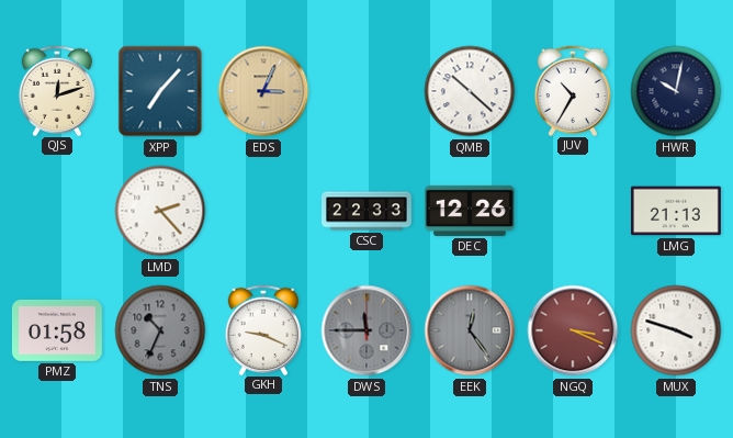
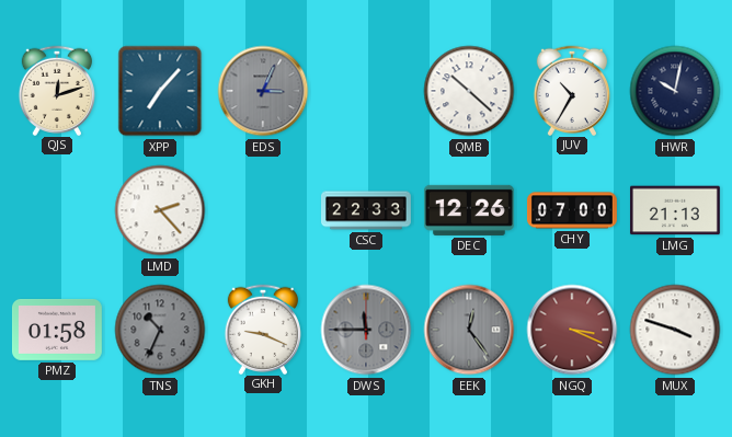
EDS dial: champagne -> grey
CHY: none -> 07:00
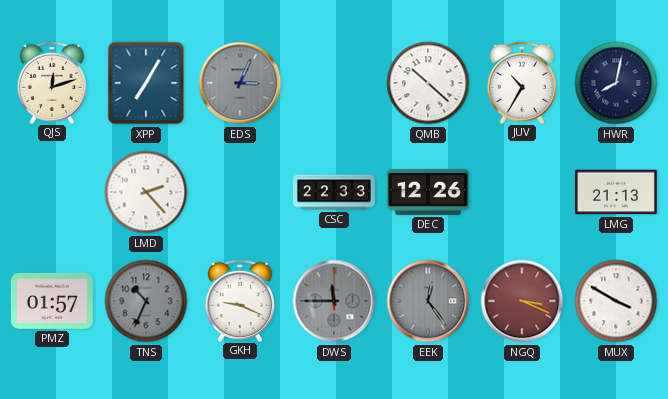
XPP: 7:07 -> 7:05
HWR: 10:02 -> 8:02
CHY: 07:00 -> none
PMZ: 01:58 -> 01:57
MUX: 3:48 -> 3:50
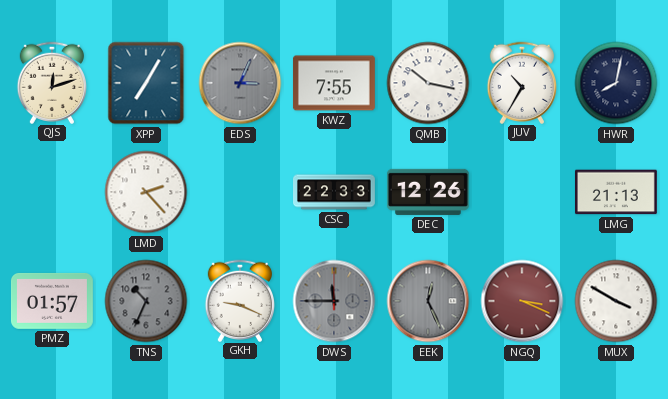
KWZ: none -> 7:55
QMB: 10:22 -> 10:17
EEK: 12:24 -> 12:26
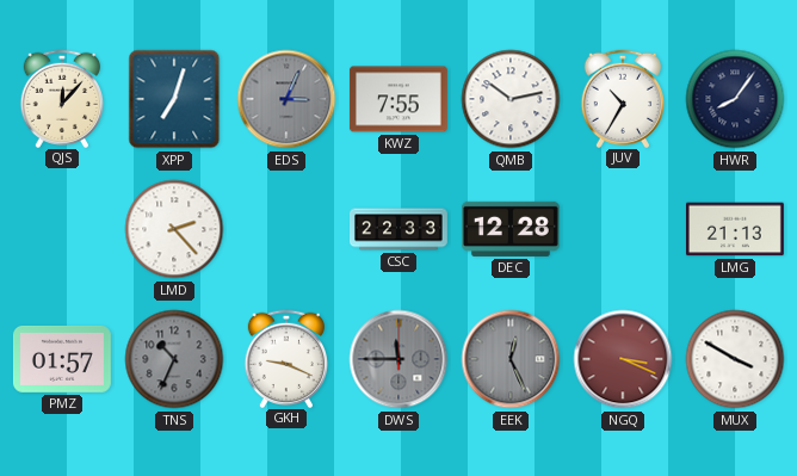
QJS: 12:12 -> 12:07
XPP: 7:05 -> 7:03
QMB: 10:17 -> 10:13
HWR: 8:02 -> 8:06
DEC: 12:26 -> 12:28
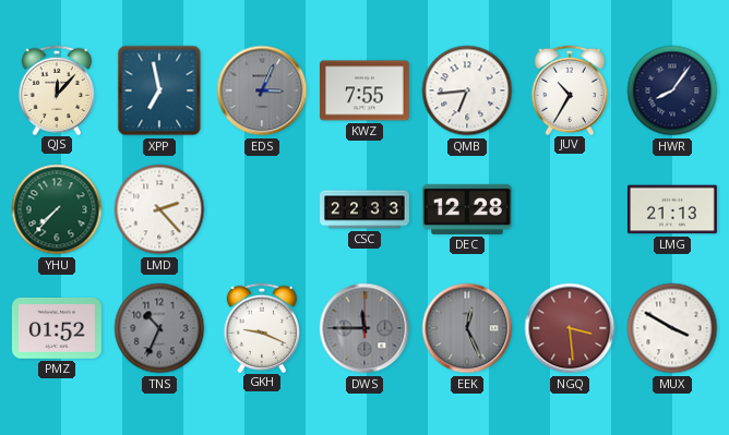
XPP: 7:03 -> 6:58
QMB: 10:13 -> 6:44
YHU: none -> 7:37
PMZ: 01:57 -> 01:52
NGQ: 3:19 -> 3:29
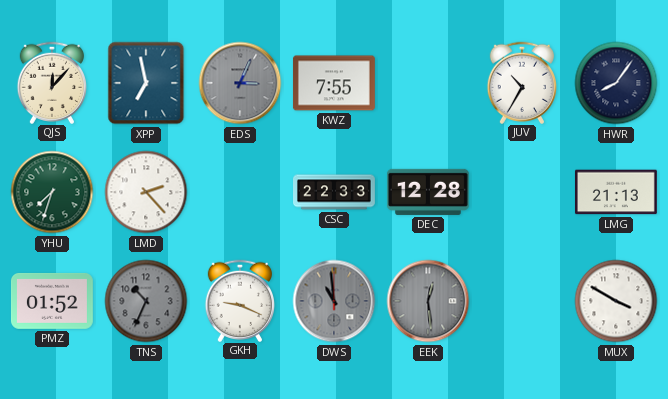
QMB: 6:44 -> none
YHU: 7:37 -> 7:33
DWS: 11:45 -> 10:59
EEK: 12:26 -> 12:29
NGQ: 3:29 -> none
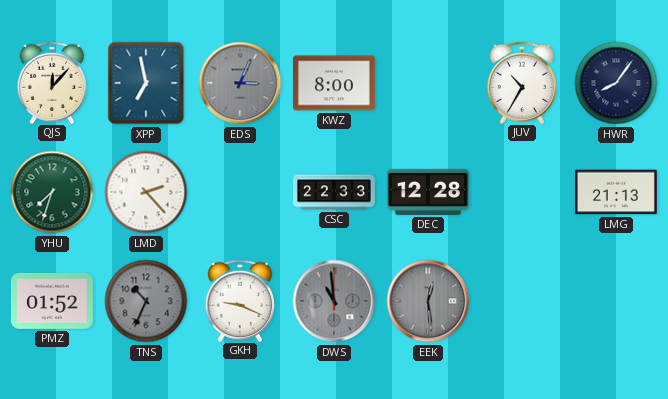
KWZ: 7:55 -> 8:00
MUX: 3:50 -> none
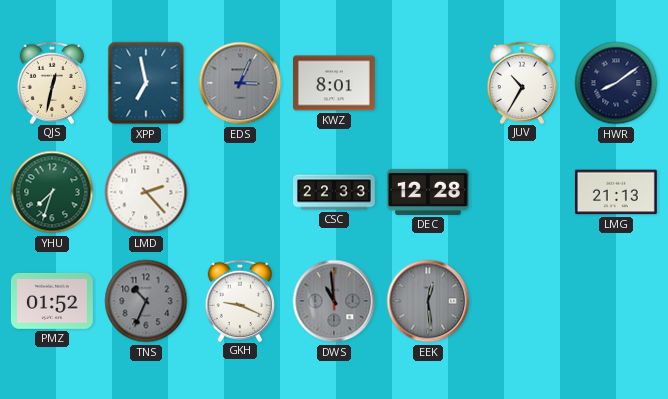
QJS: 12:07 -> 12:32
KWZ: 8:00 -> 8:01
HWR: 8:06 -> 8:09
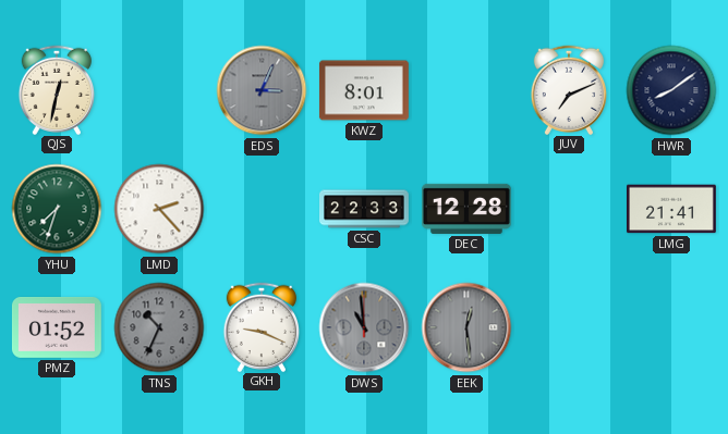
XPP: 6:58 -> none
JUV: 10:35 -> 7:11
LMG: 21:13 -> 21:41
